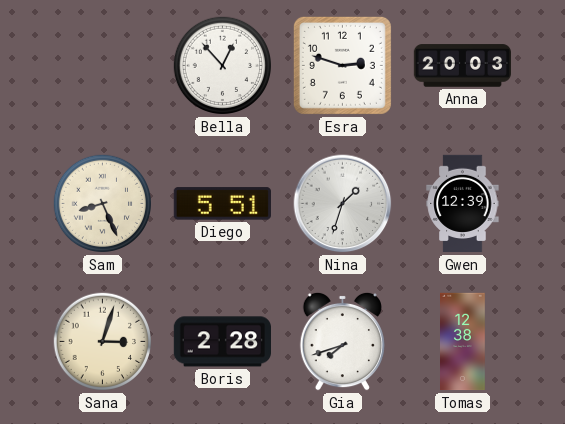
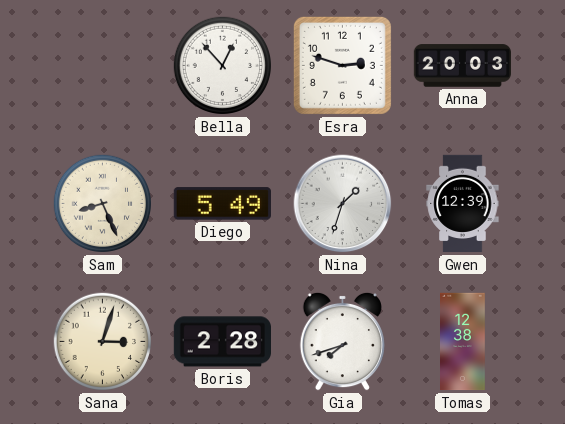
Diego: 5:51 -> 5:49
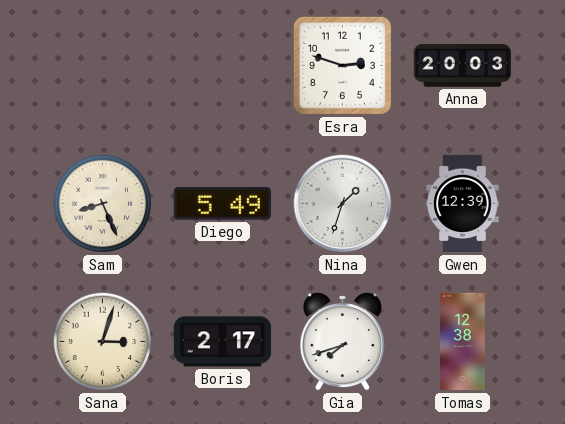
Bella: 12:53 -> none
Boris: 2:28 -> 2:17
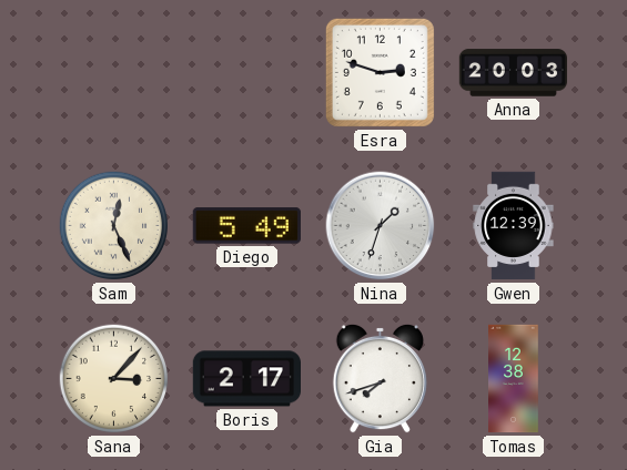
Sam: 8:26 -> 12:26
Sana: 3:03 -> 3:07
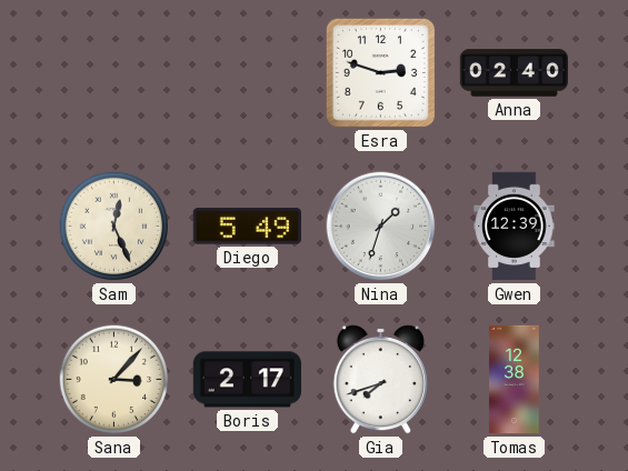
Anna: 20:03 -> 02:40
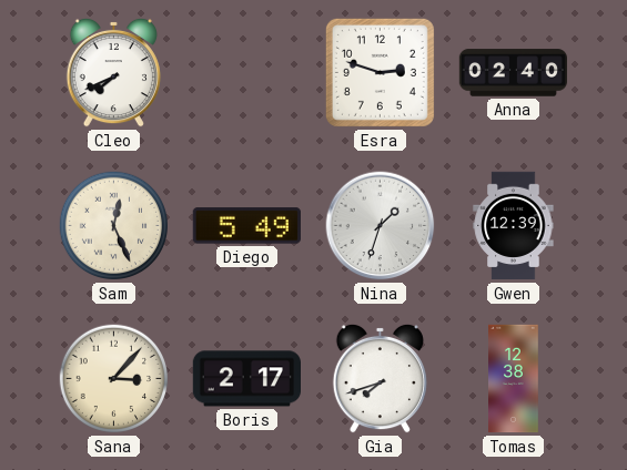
Cleo: none -> 7:41
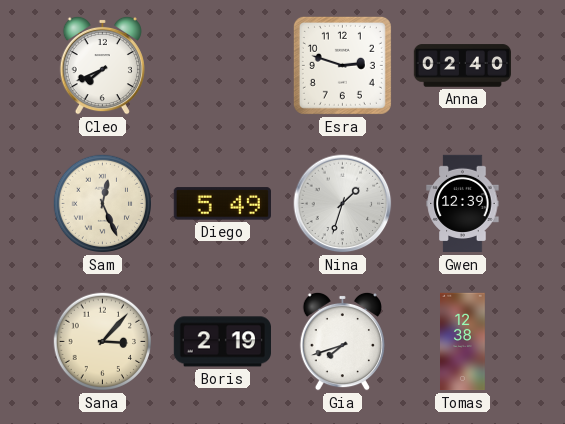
Boris: 2:17 -> 2:19
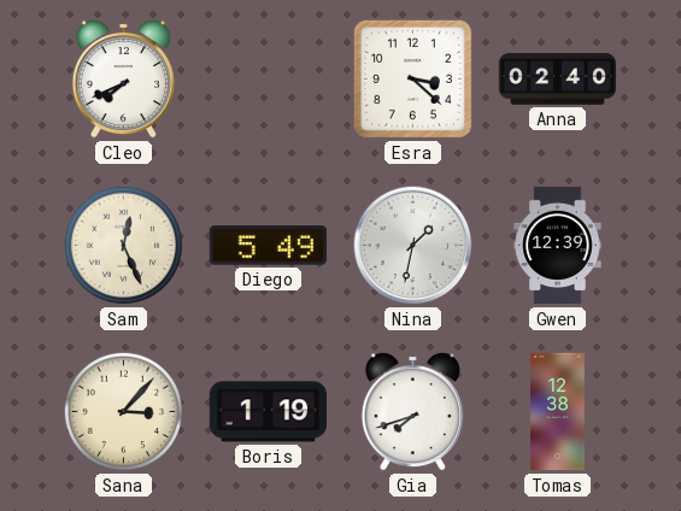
Esra: 2:48 -> 3:22
Nina: 1:33 -> 1:32
Boris: 2:19 -> 1:19
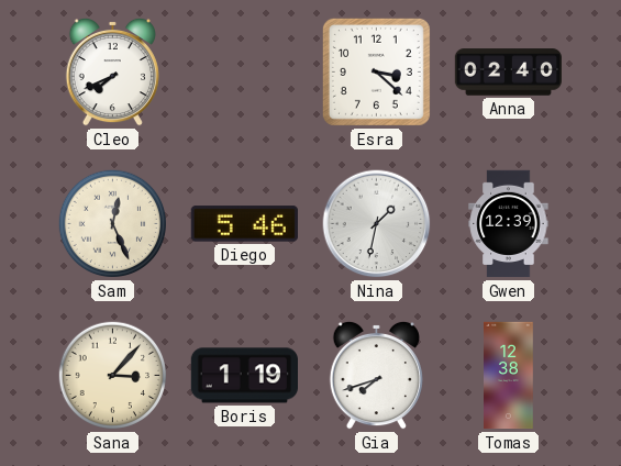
Diego: 5:49 -> 5:46
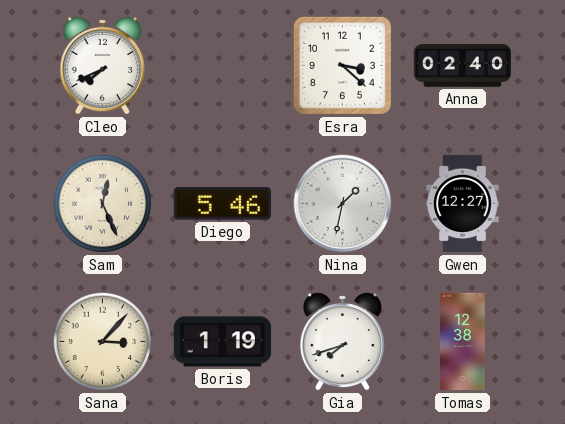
Gwen: 12:39 -> 12:27
